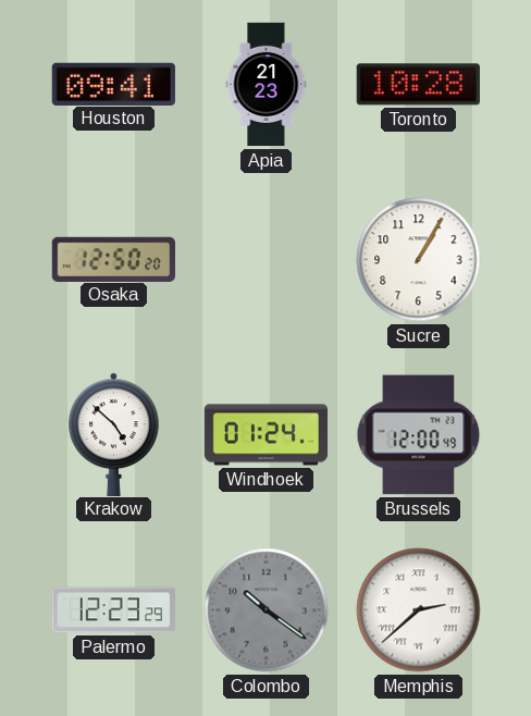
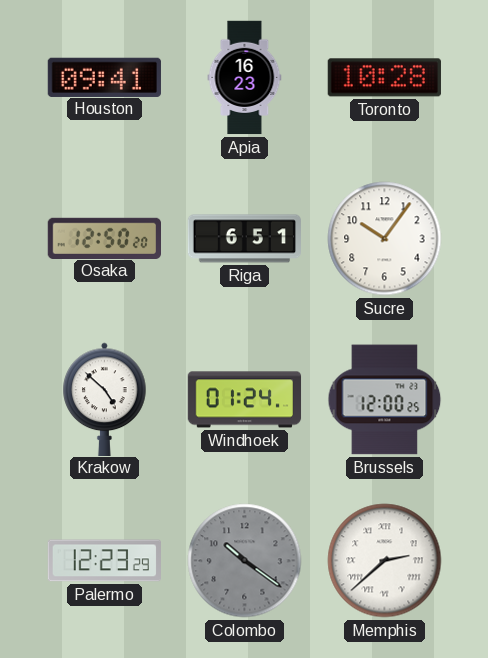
Apia: 21:23 -> 16:23
Riga: none -> 6:51
Sucre: 1:05 -> 10:06
Brussels: 12:00:49 -> 12:00:25
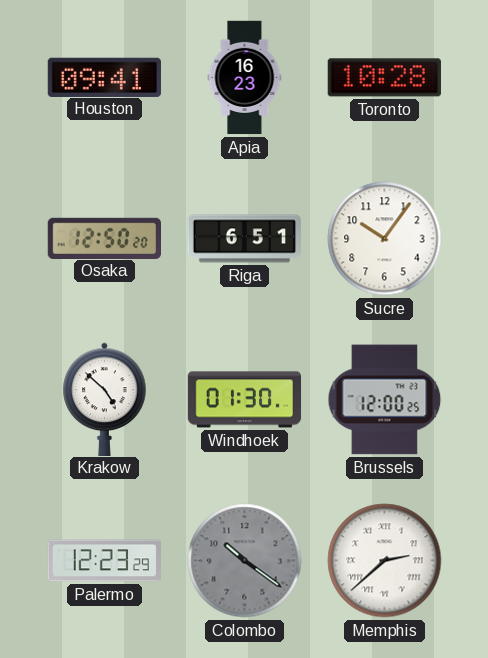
Windhoek: 01:24 -> 01:30
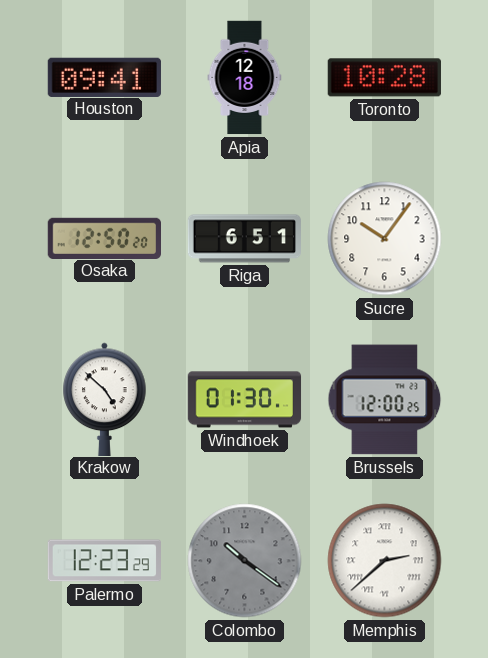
Apia: 16:23 -> 12:18
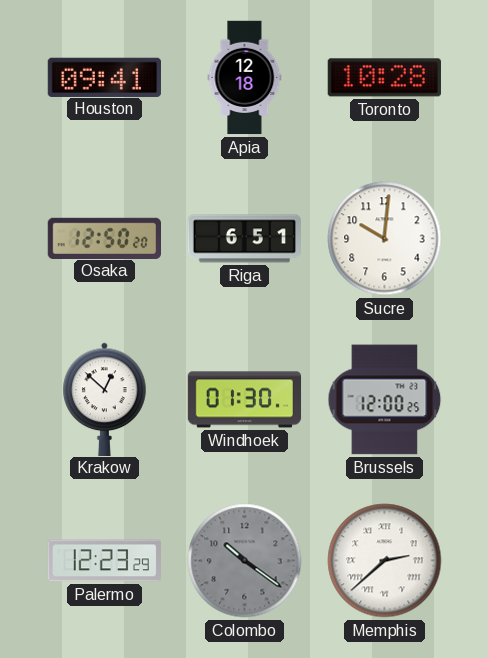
Sucre: 10:06 -> 10:01
Krakow: 4:52 -> 12:52
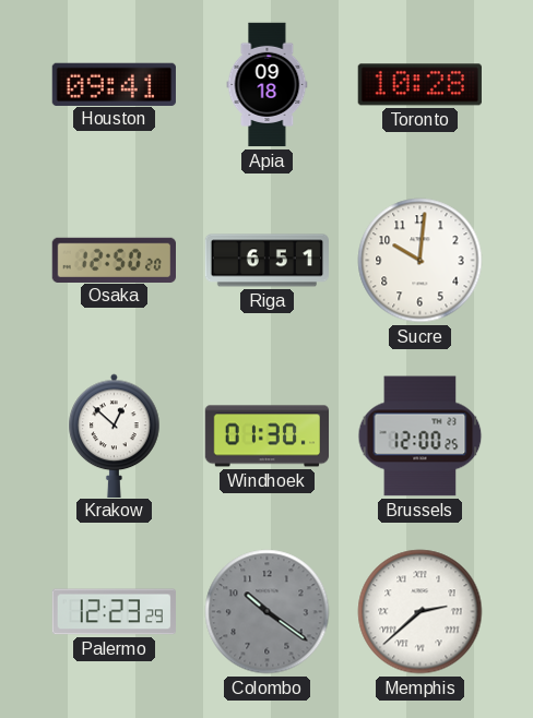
Apia: 12:18 -> 09:18
